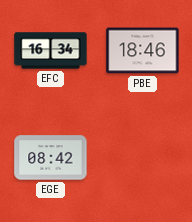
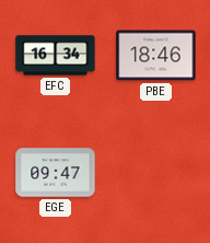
EGE: 08:42 -> 09:47
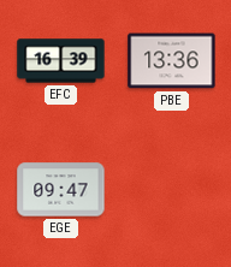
EFC: 16:34 -> 16:39
PBE: 18:46 -> 13:36
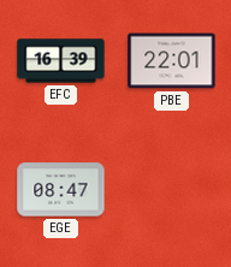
PBE: 13:36 -> 22:01
EGE: 09:47 -> 08:47
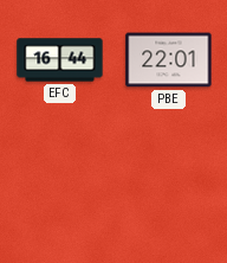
EFC: 16:39 -> 16:44
EGE: 08:47 -> none
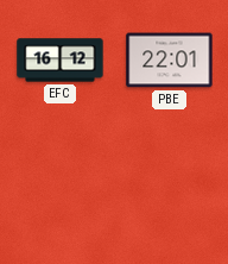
EFC: 16:44 -> 16:12
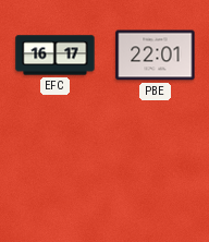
EFC: 16:12 -> 16:17
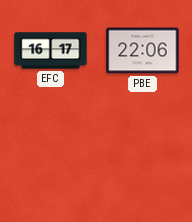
PBE: 22:01 -> 22:06
